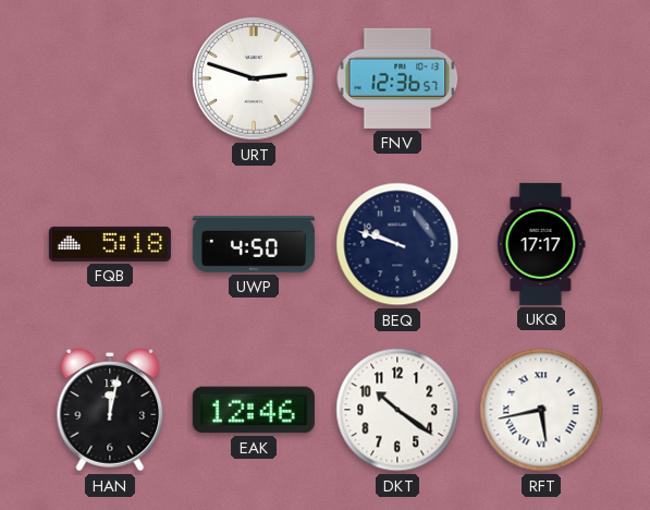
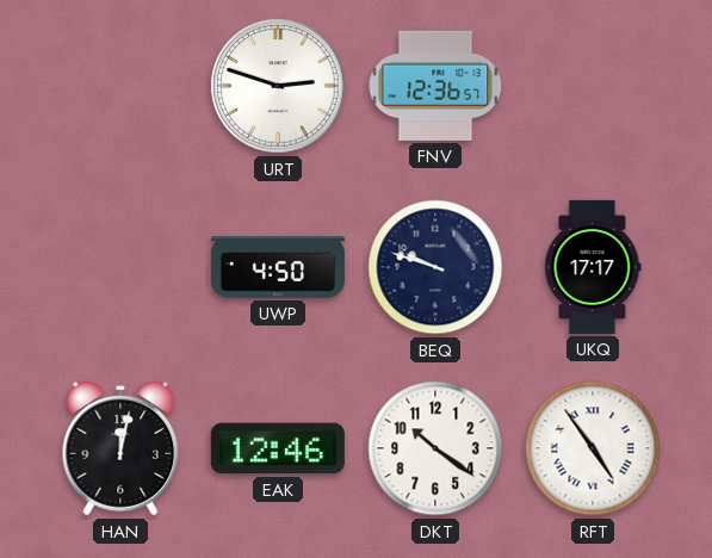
FQB: 5:18 -> none
RFT: 5:43 -> 4:54
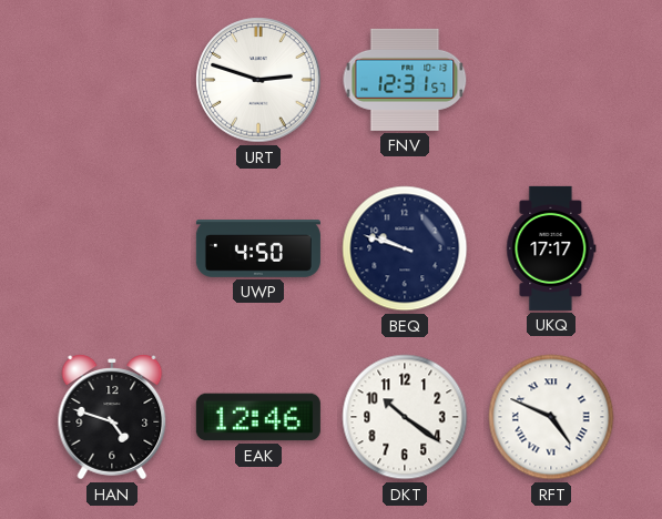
FNV: 12:36 -> 12:31
HAN: 12:02 -> 4:48
RFT: 4:54 -> 4:49
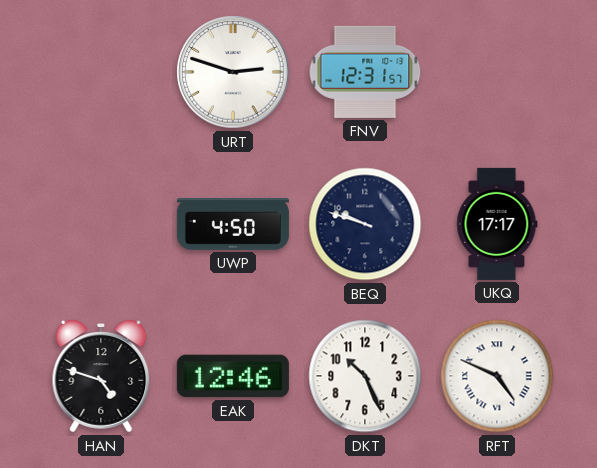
DKT: 10:21 -> 10:26
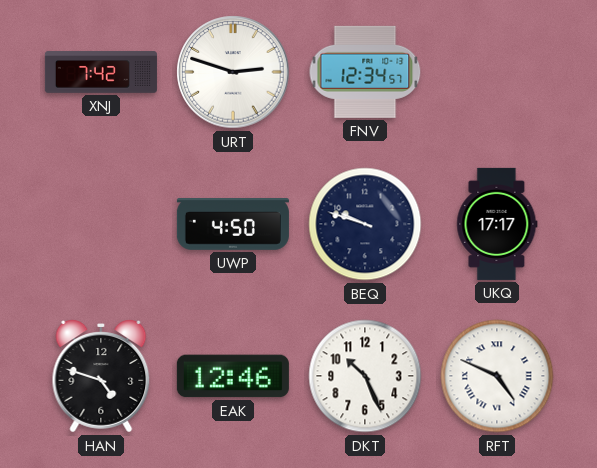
XNJ: none -> 7:42
FNV: 12:31 -> 12:34
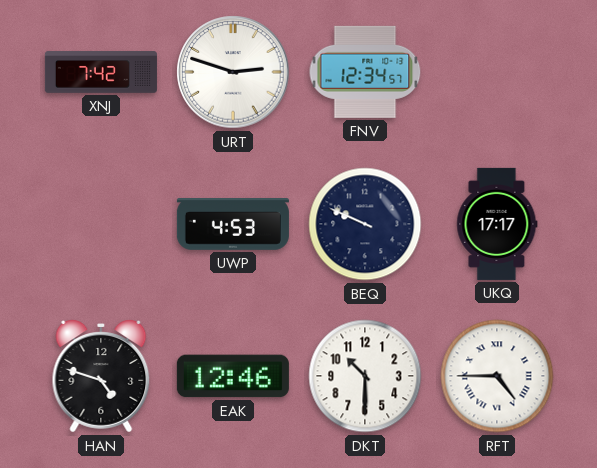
UWP: 4:50 -> 4:53
BEQ: 9:48 -> 9:49
DKT: 10:26 -> 10:30
RFT: 4:49 -> 4:45
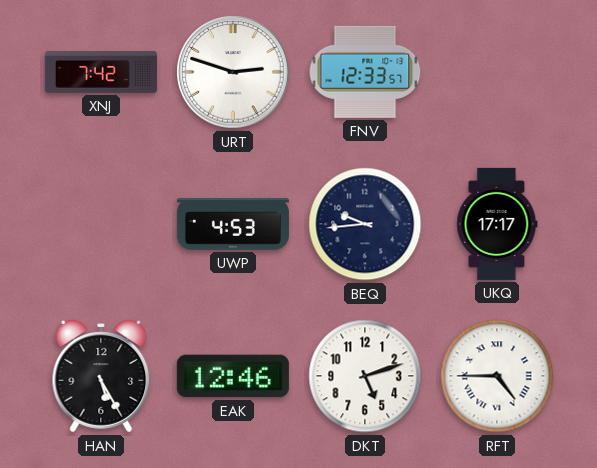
FNV: 12:34 -> 12:33
BEQ: 9:49 -> 9:44
HAN: 4:48 -> 5:25
DKT: 10:30 -> 5:12
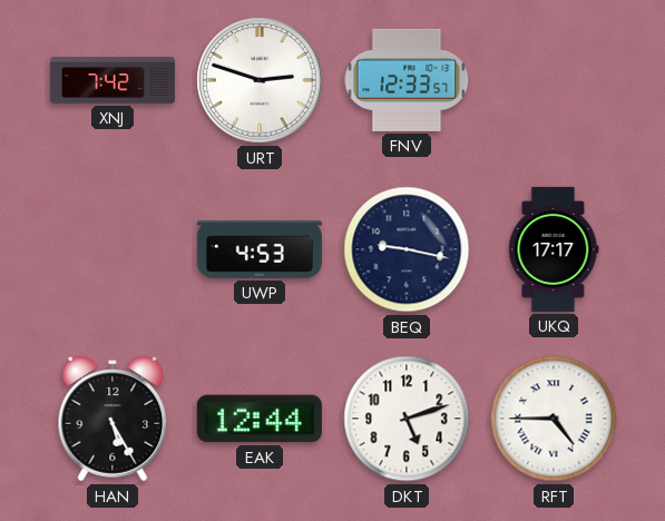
BEQ: 9:44 -> 9:17
EAK: 12:46 -> 12:44
